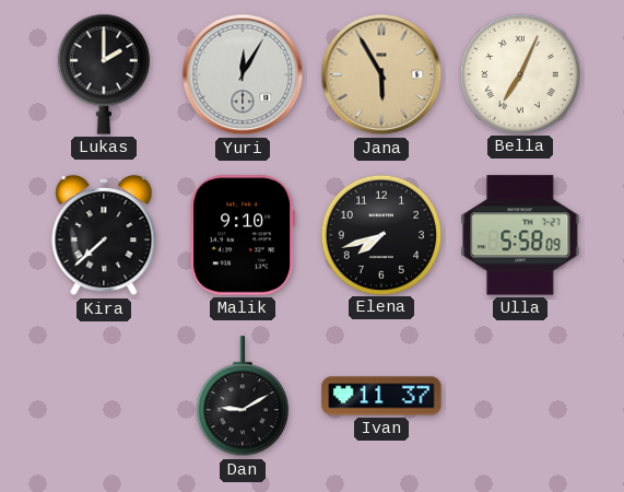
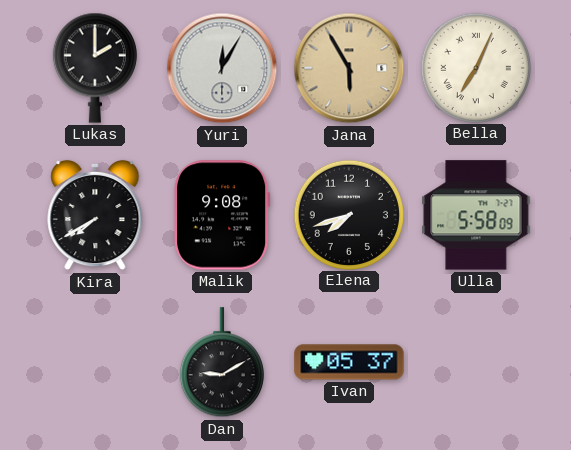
Kira: 7:38 -> 7:40
Malik: 9:10 -> 9:08
Ivan: 11:37 -> 05:37
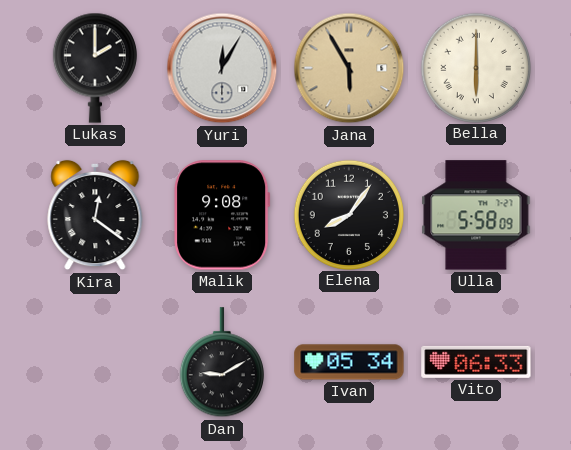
Bella: 7:04 -> 6:00
Kira: 7:40 -> 12:21
Elena: 7:42 -> 8:06
Ivan: 05:37 -> 05:34
Vito: none -> 06:33
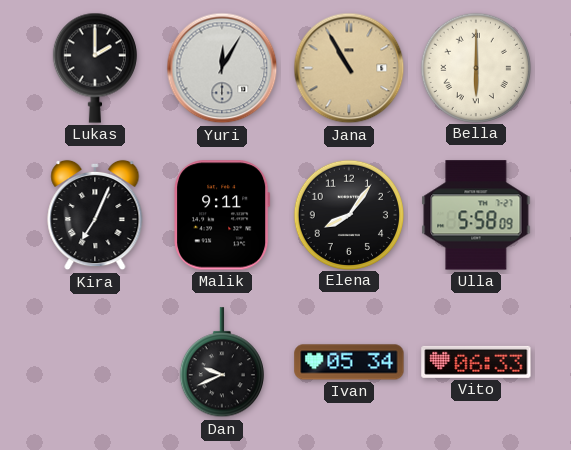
Jana: 5:55 -> 10:55
Kira: 12:21 -> 7:04
Malik: 9:08 -> 9:11
Dan: 9:10 -> 9:41
